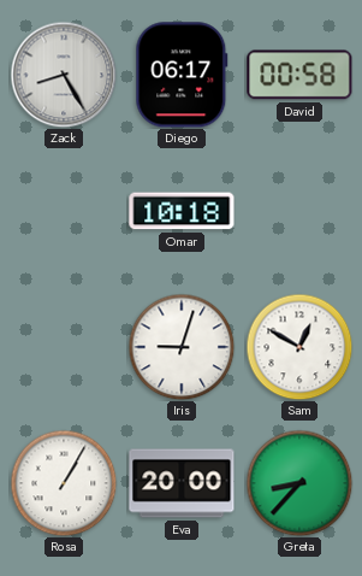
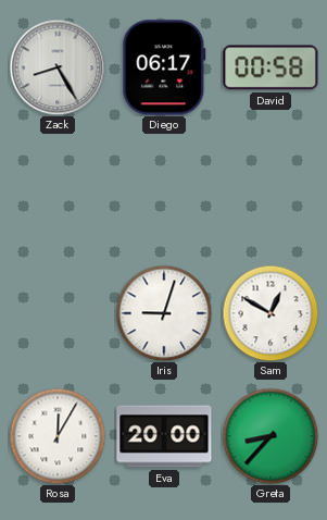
Omar: 10:18 -> none
Rosa: 1:05 -> 12:05
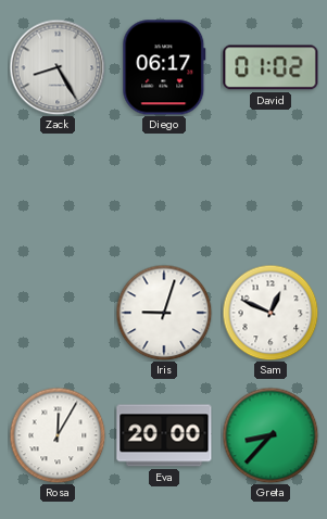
David: 00:58 -> 01:02
Sam: 12:50 -> 12:49
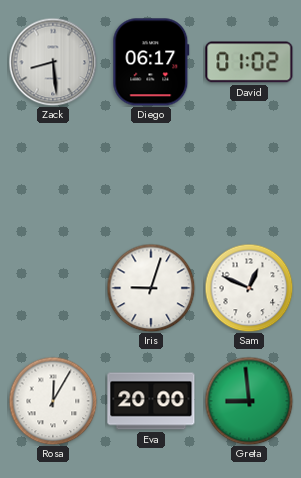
Zack: 8:25 -> 8:29
Greta: 8:37 -> 8:59
